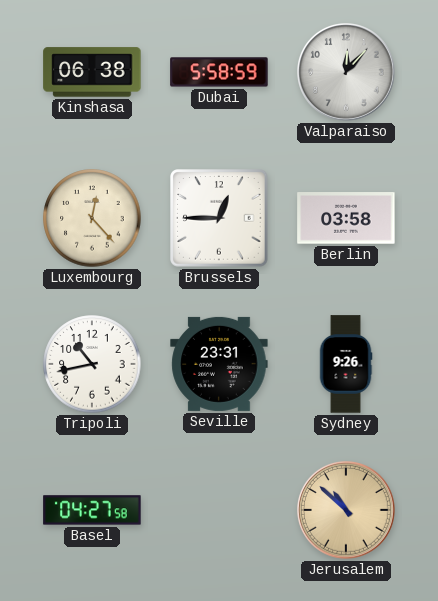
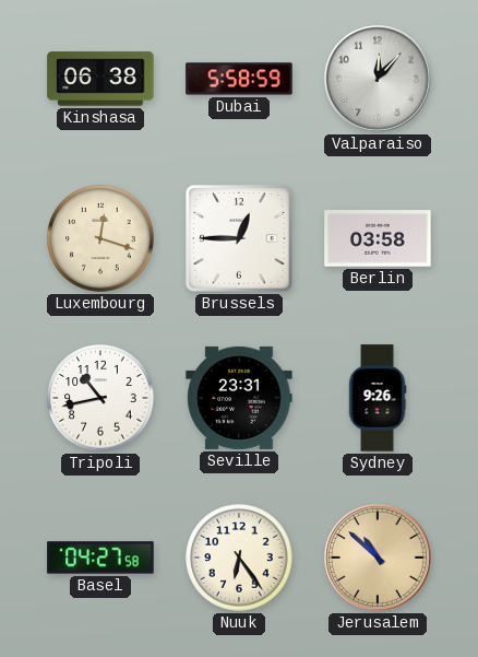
Luxembourg: 12:23 -> 12:18
Nuuk: none -> 6:24
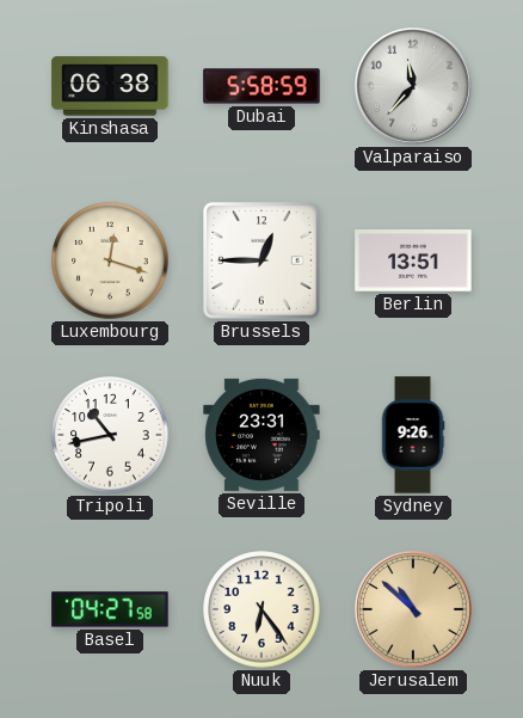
Valparaiso: 12:07 -> 11:37
Berlin: 03:58 -> 13:51
